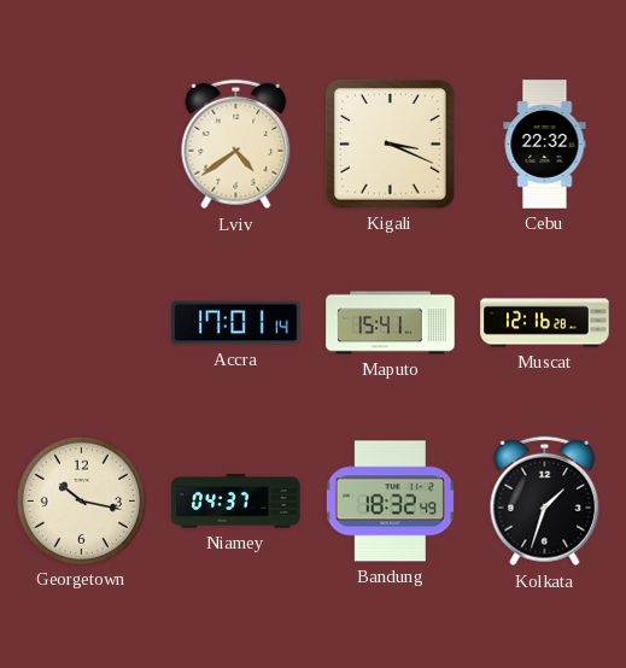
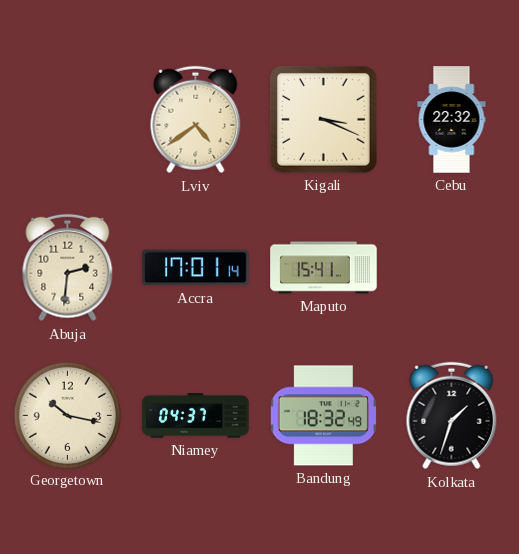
Abuja: none -> 2:31
Muscat: 12:16 -> none
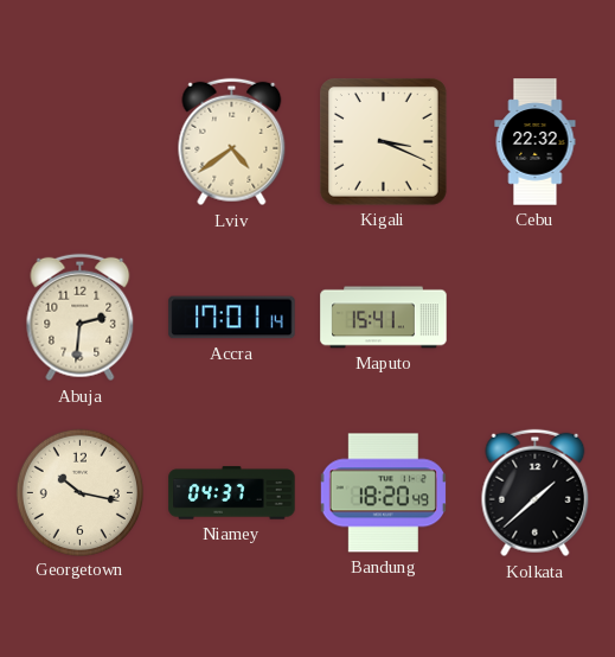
Bandung: 18:32 -> 18:20
Kolkata: 1:33 -> 1:38
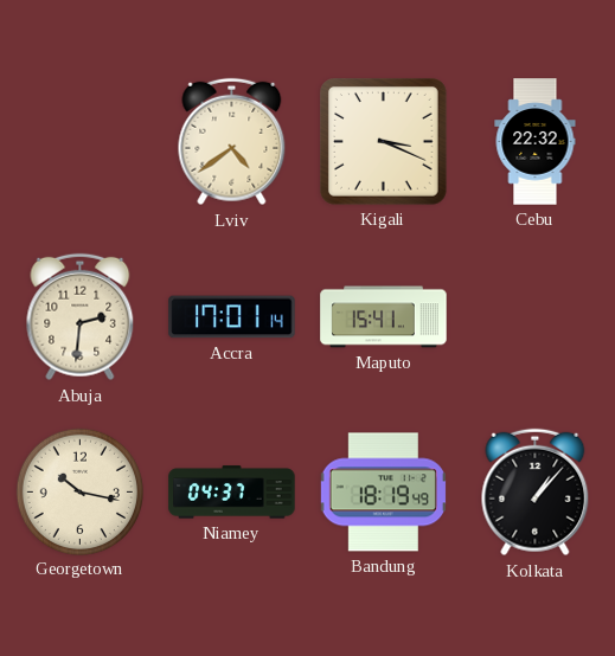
Bandung: 18:20 -> 18:19
Kolkata: 1:38 -> 1:07
